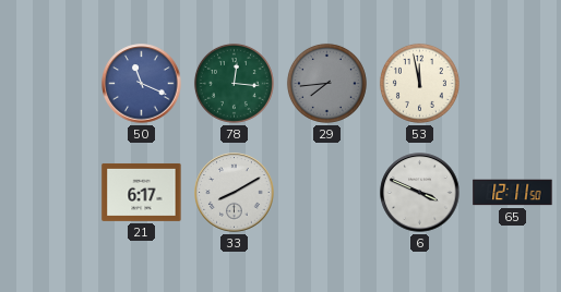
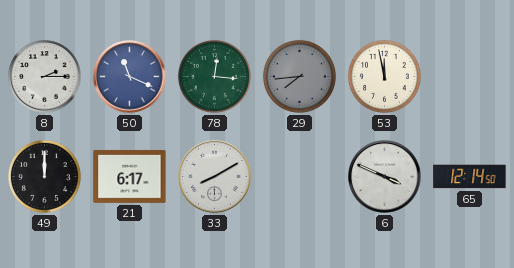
8: none -> 2:15
49: none -> 12:00
65: 12:11 -> 12:14
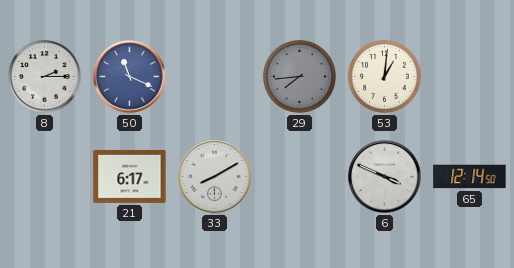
78: 12:16 -> none
53: 11:58 -> 1:01
49: 12:00 -> none
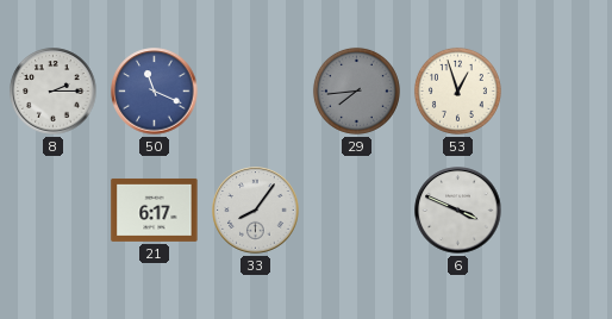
53: 1:01 -> 12:57
33: 8:10 -> 8:06
65: 12:14 -> none
